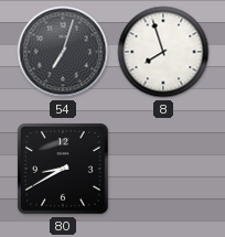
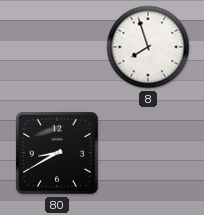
54: 7:03 -> none
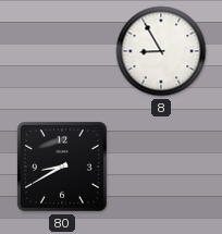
8: 7:57 -> 8:55
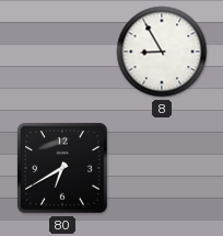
80: 8:40 -> 6:40
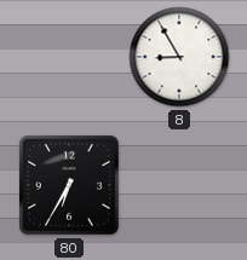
80: 6:40 -> 6:35
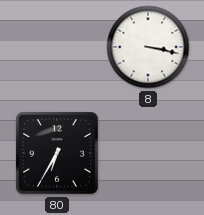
8: 8:55 -> 3:17
